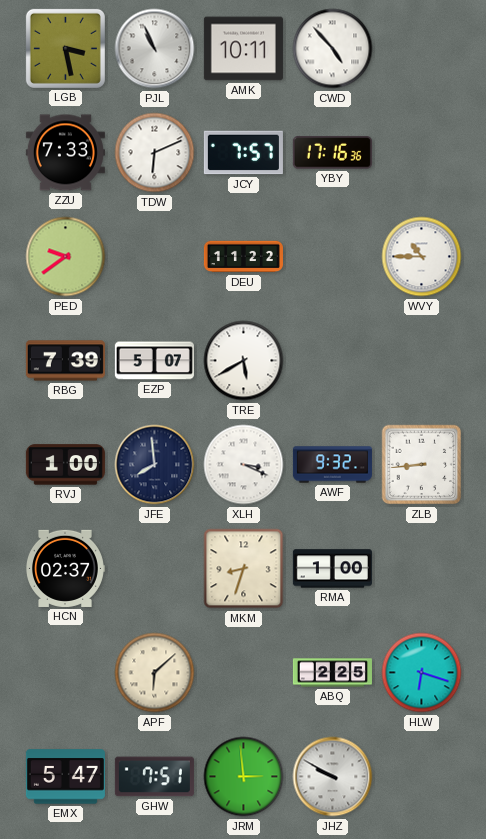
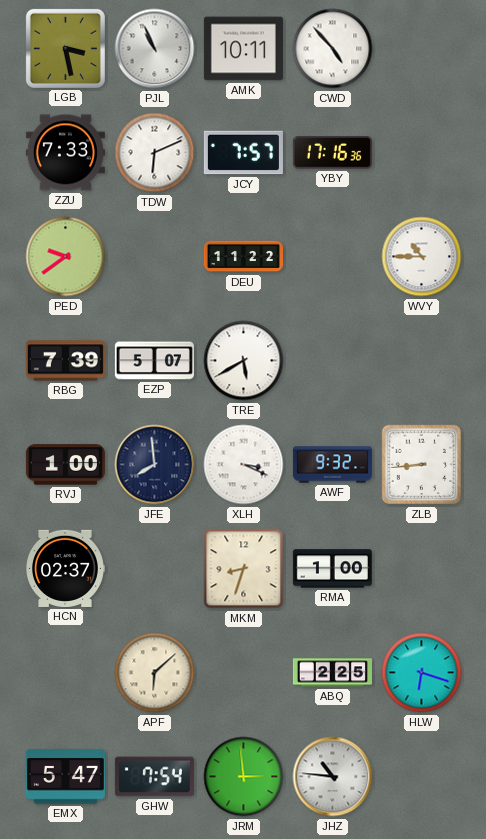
GHW: 7:51 -> 7:54
JHZ: 9:50 -> 10:46
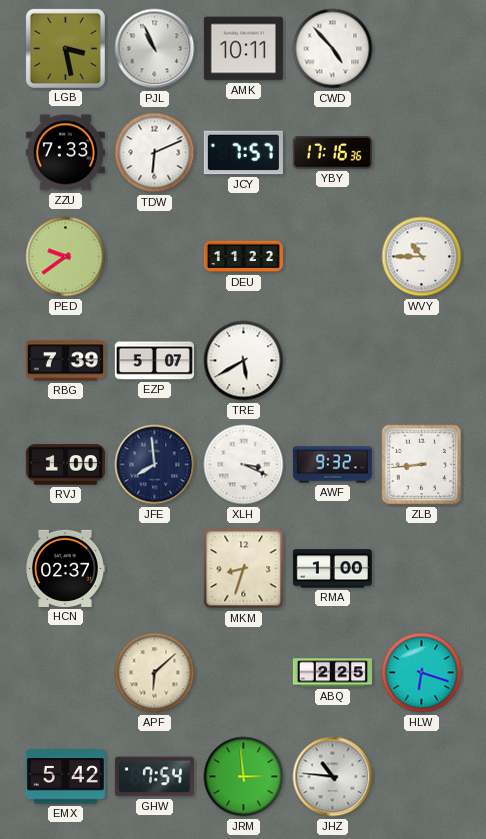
EMX: 5:47 -> 5:42
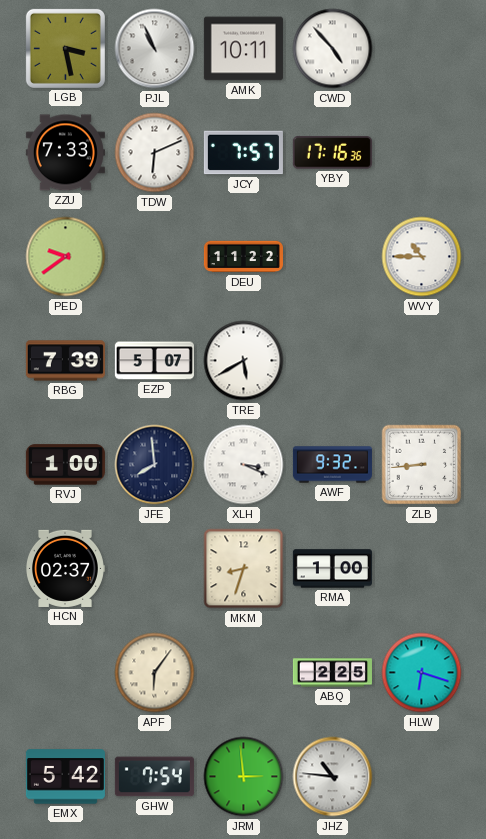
APF: 6:08 -> 6:06
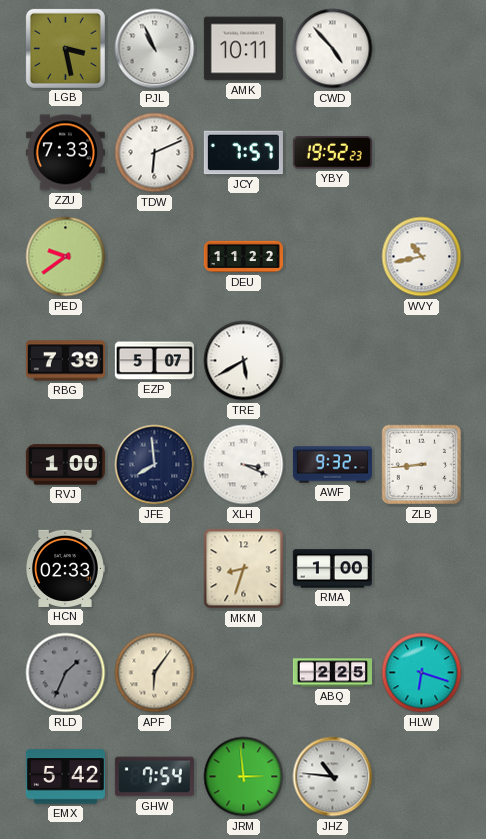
YBY: 17:16 -> 19:52
WVY: 10:45 -> 10:43
HCN: 02:37 -> 02:33
RLD: none -> 1:34
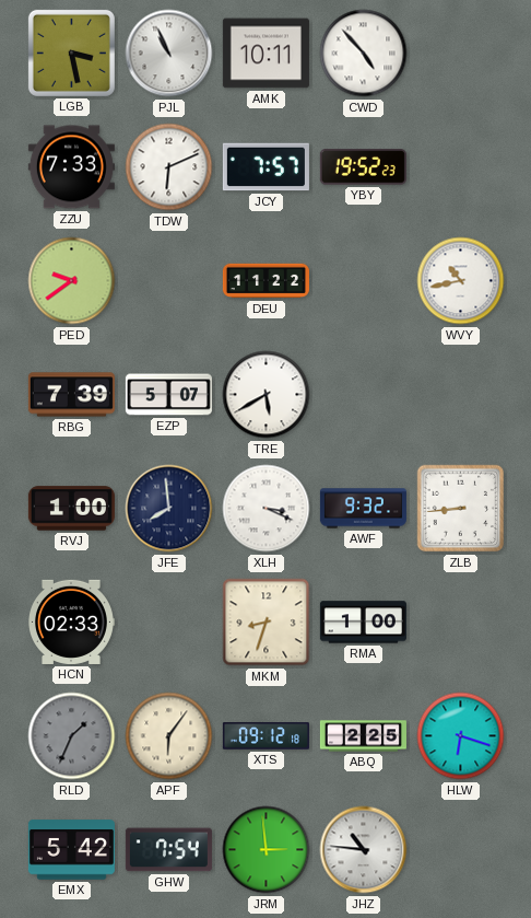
XTS: none -> 09:12
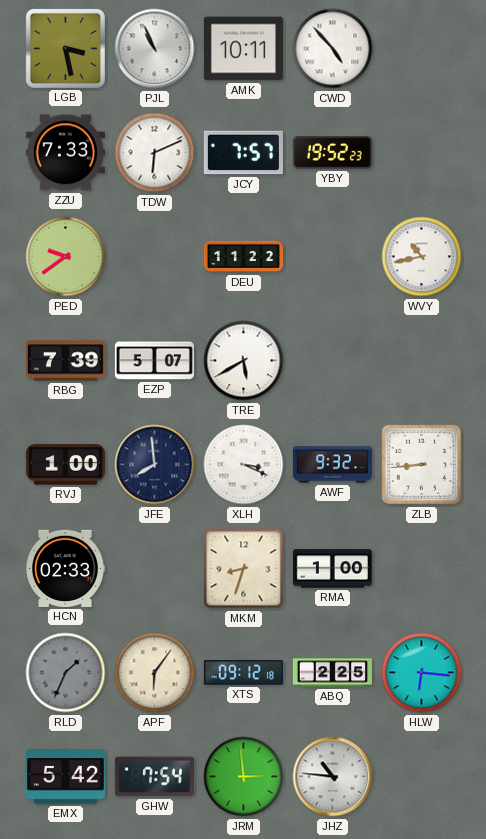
HLW: 6:18 -> 6:16
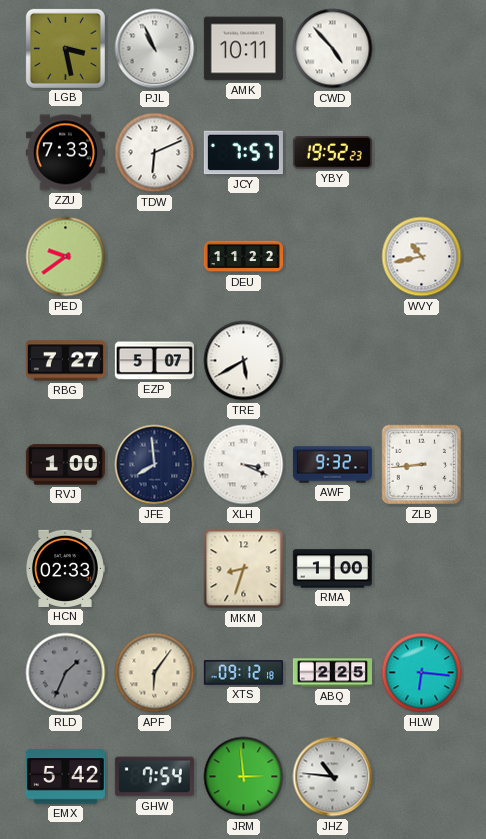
RBG: 7:39 -> 7:27
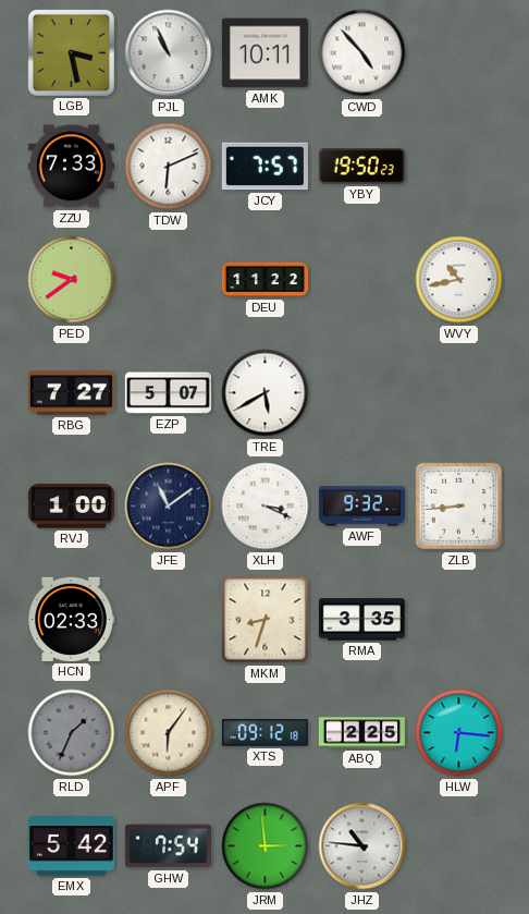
YBY: 19:52 -> 19:50
JFE: 7:59 -> 11:09
RMA: 1:00 -> 3:35
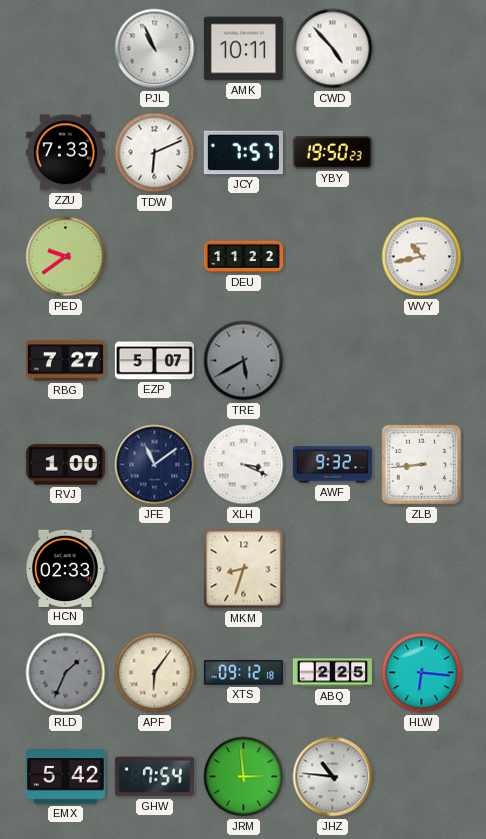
LGB: 3:28 -> none
TRE dial: white -> grey
RMA: 3:35 -> none
